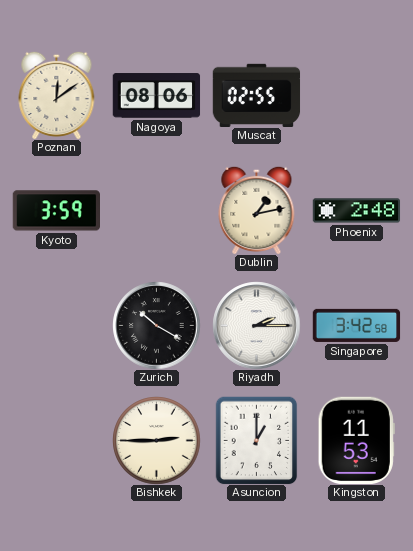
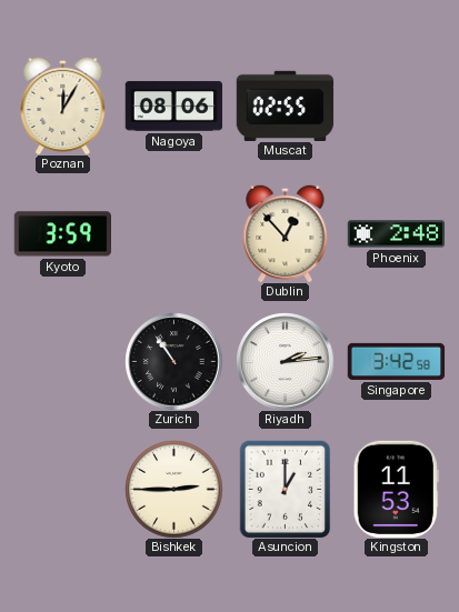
Poznan: 12:09 -> 12:05
Dublin: 1:13 -> 12:53
Zurich: 10:20 -> 10:54
Riyadh: 2:15 -> 2:14
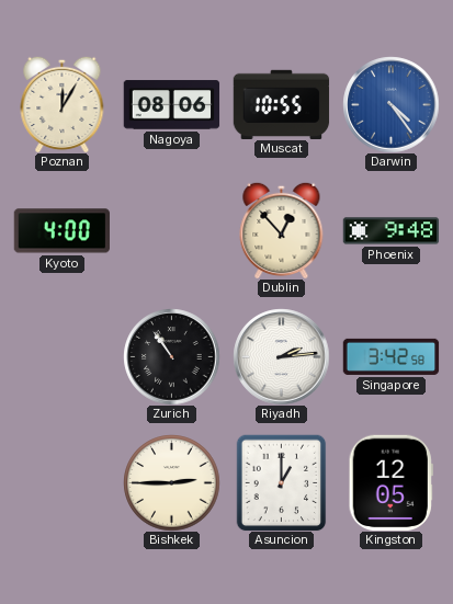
Muscat: 02:55 -> 10:55
Darwin: none -> 4:24
Kyoto: 3:59 -> 4:00
Phoenix: 2:48 -> 9:48
Kingston: 11:53 -> 12:05
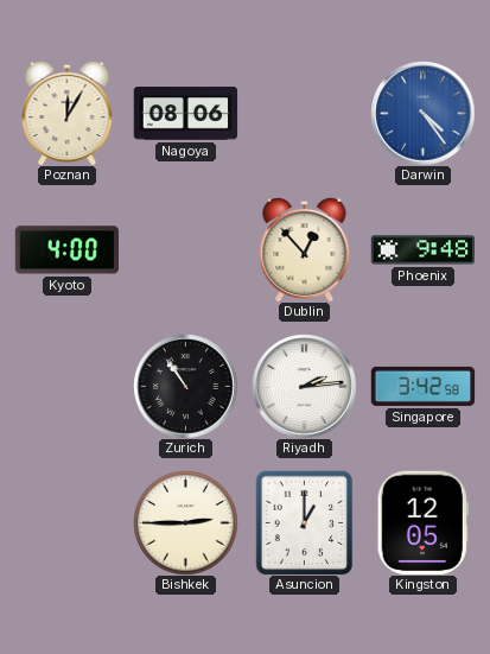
Muscat: 10:55 -> none
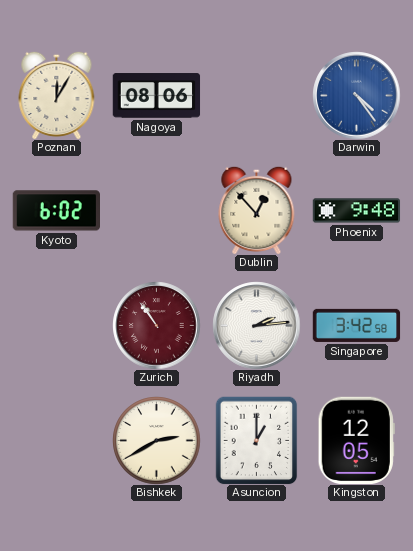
Kyoto: 4:00 -> 6:02
Zurich dial: black -> burgundy
Bishkek: 2:45 -> 2:40
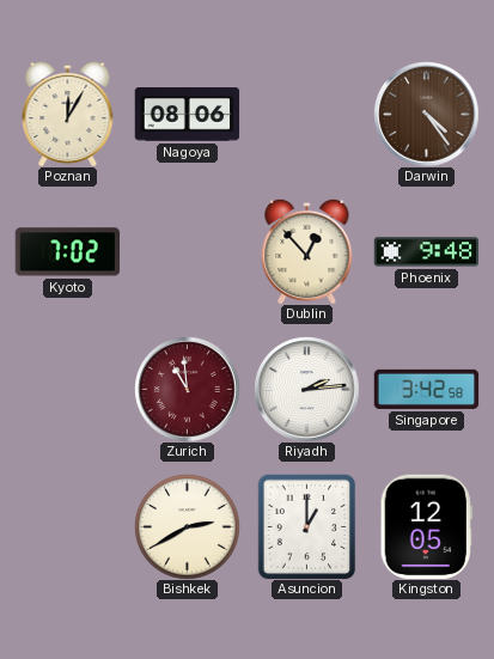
Darwin dial: blue -> brown
Kyoto: 6:02 -> 7:02
Zurich: 10:54 -> 10:59
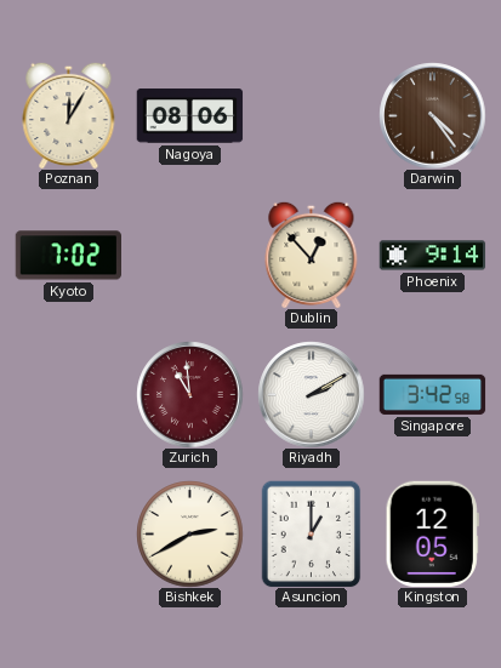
Phoenix: 9:48 -> 9:14
Riyadh: 2:14 -> 2:10
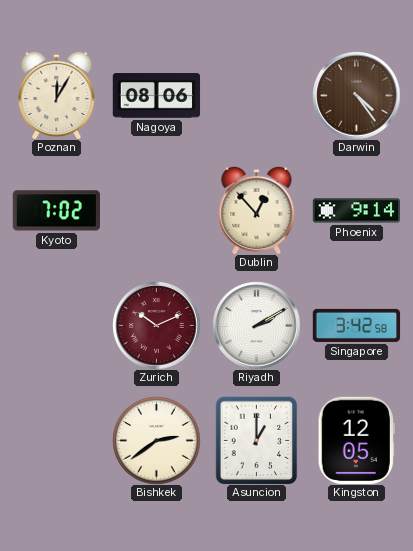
Zurich: 10:59 -> 10:11
Bishkek: 2:40 -> 2:39
